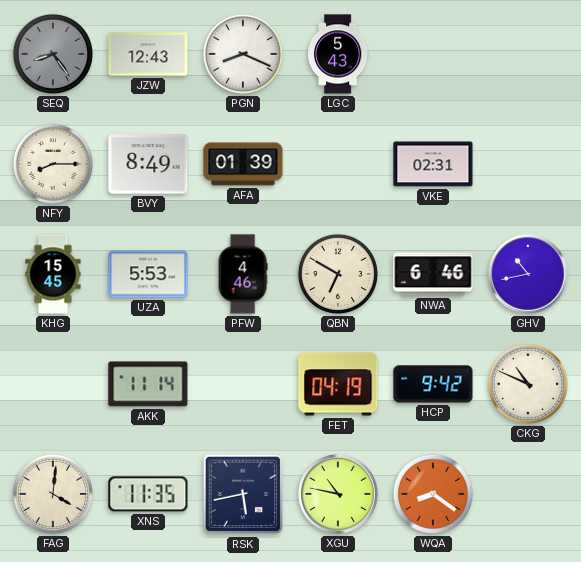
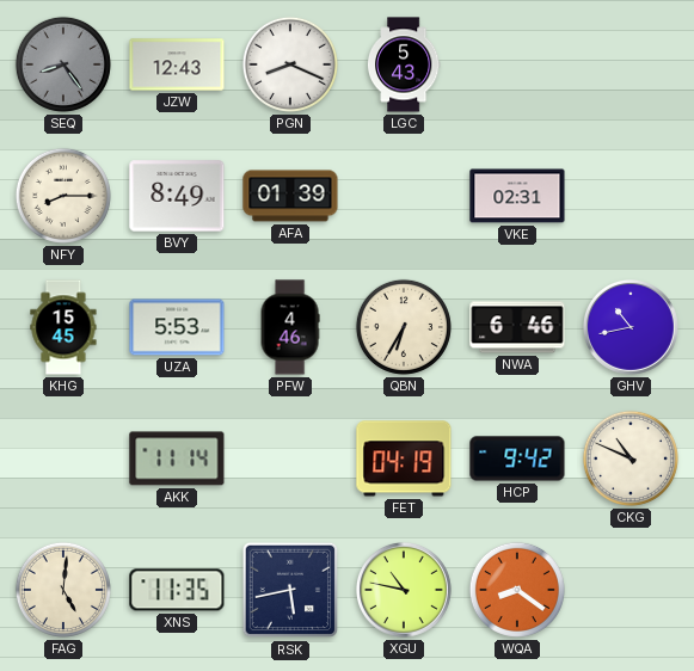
QBN: 6:50 -> 6:35
FAG: 4:01 -> 5:01
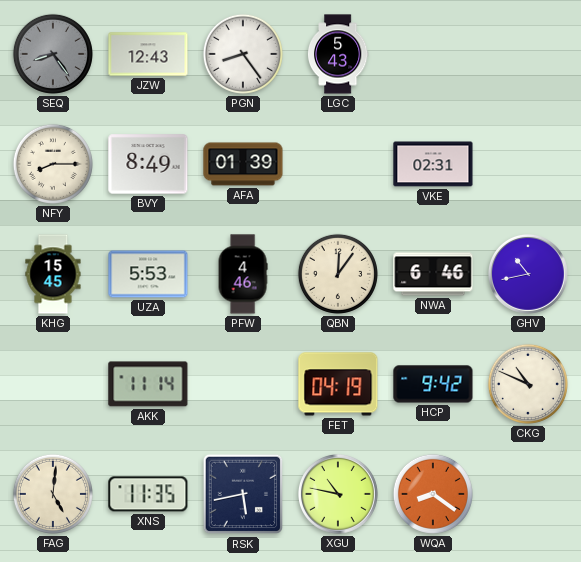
PGN: 8:19 -> 8:24
QBN: 6:35 -> 12:06
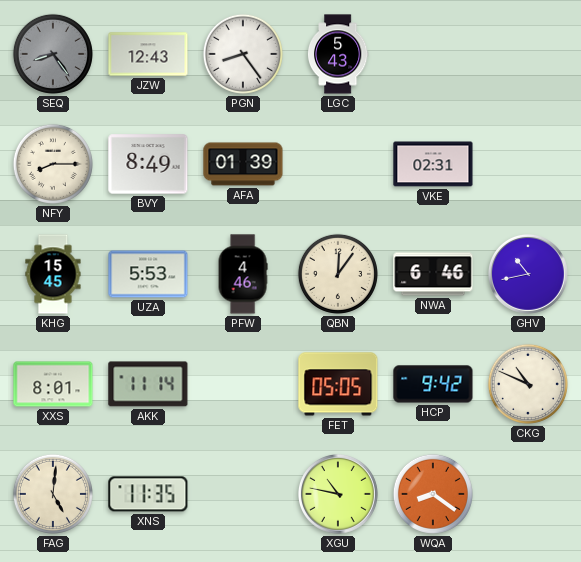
XXS: none -> 8:01
FET: 04:19 -> 05:05
RSK: 5:43 -> none
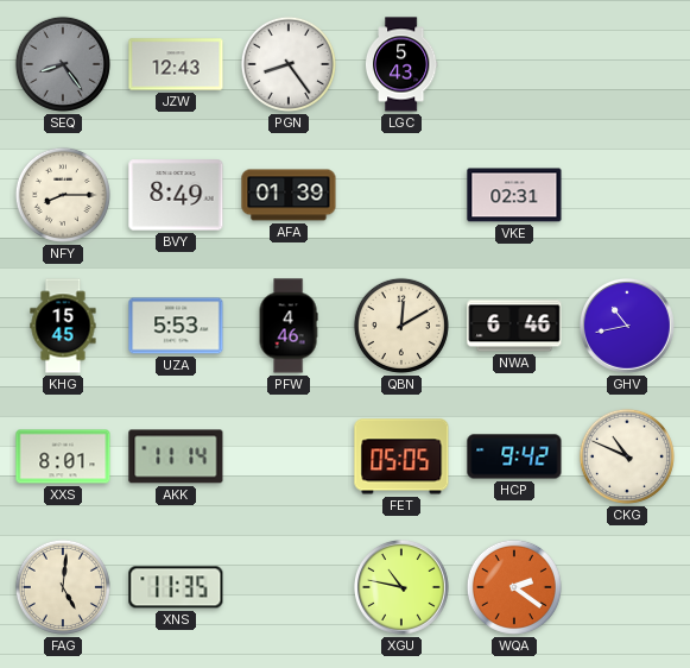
QBN: 12:06 -> 12:10
WQA: 8:21 -> 2:21
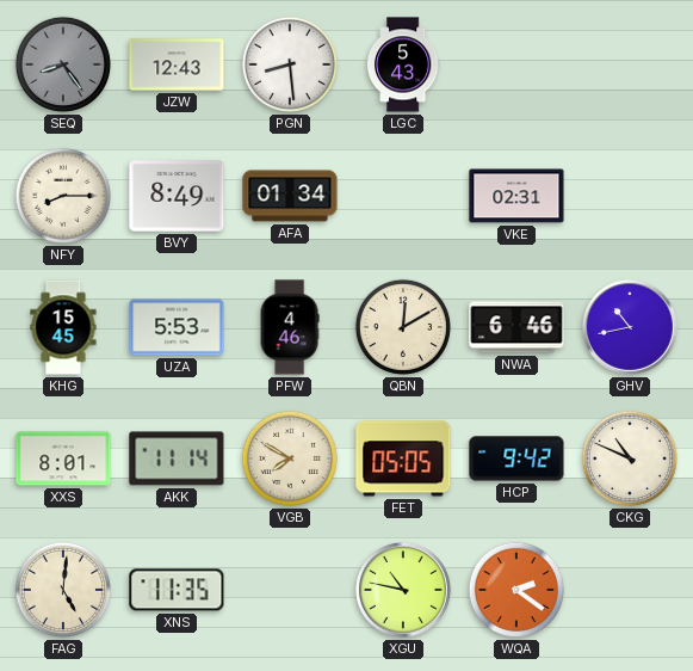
PGN: 8:24 -> 8:29
AFA: 01:39 -> 01:34
VGB: none -> 7:50
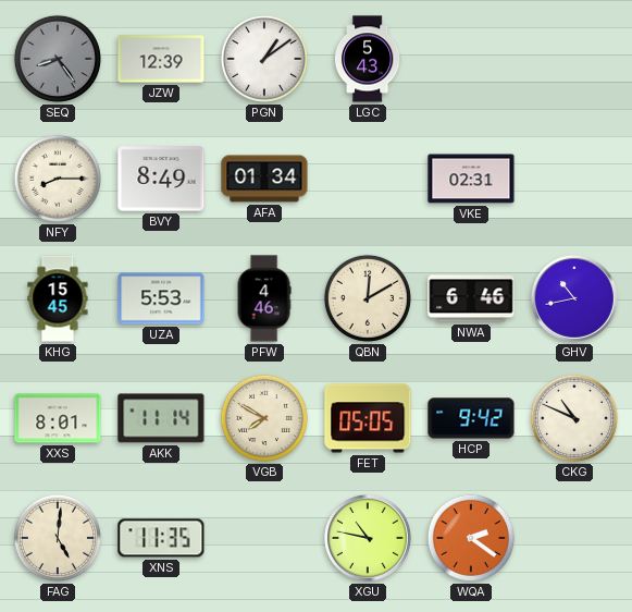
JZW: 12:43 -> 12:39
PGN: 8:29 -> 1:09
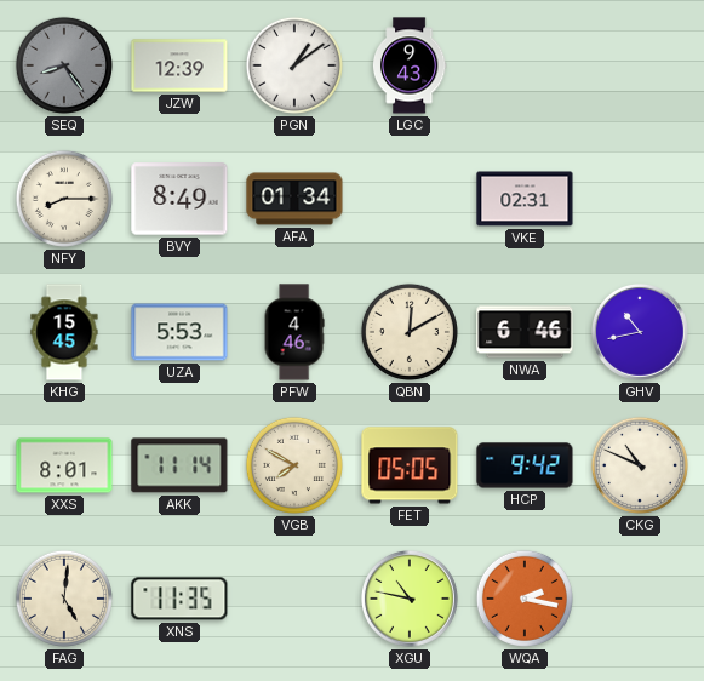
LGC: 5:43 -> 9:43
WQA: 2:21 -> 2:17
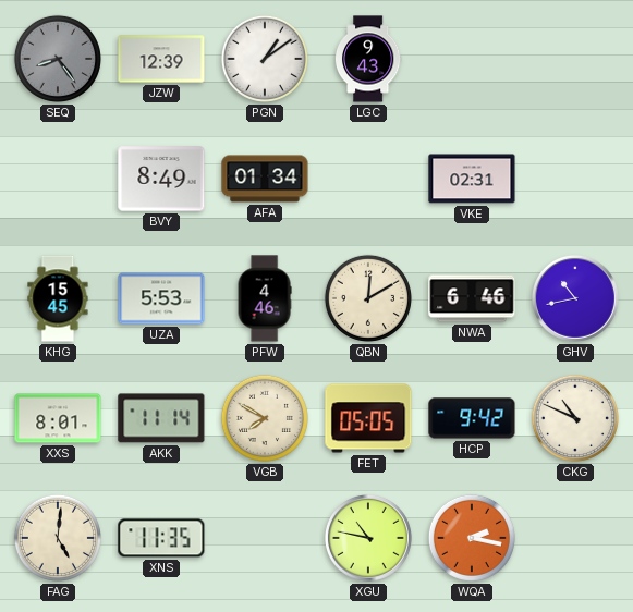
NFY: 8:15 -> none
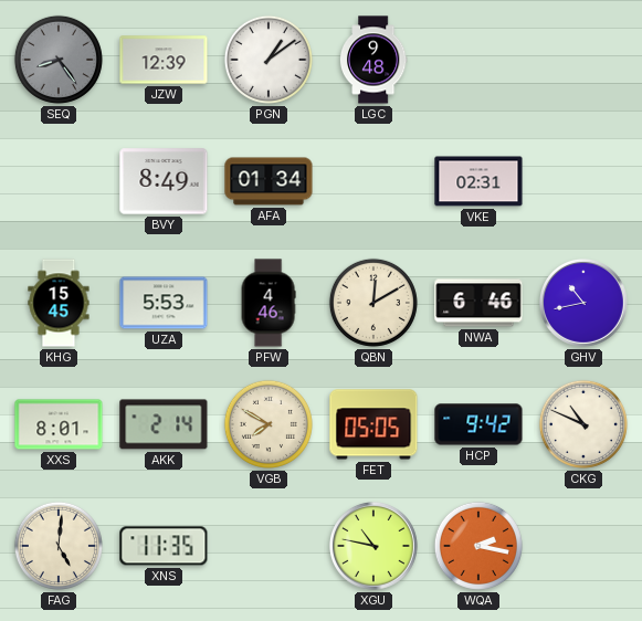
LGC: 9:43 -> 9:48
AKK: 11:14 -> 2:14
